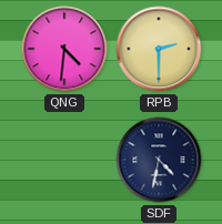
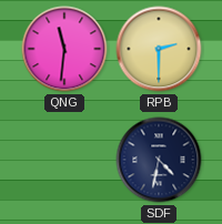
QNG: 4:31 -> 11:31
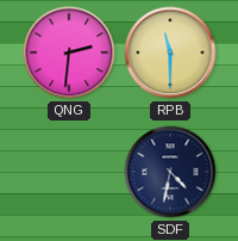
QNG: 11:31 -> 2:31
RPB: 2:30 -> 11:30
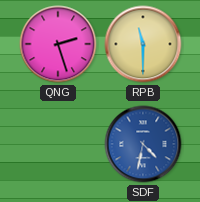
QNG: 2:31 -> 2:27
SDF dial: navy -> blue
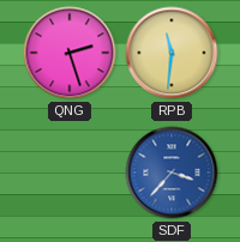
RPB: 11:30 -> 11:31
SDF: 4:32 -> 3:37
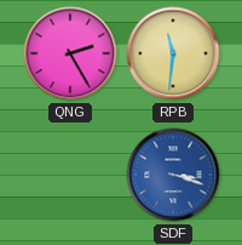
QNG: 2:27 -> 2:25
SDF: 3:37 -> 3:18
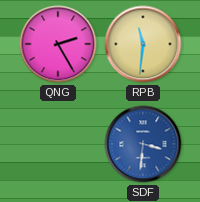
SDF: 3:18 -> 3:31
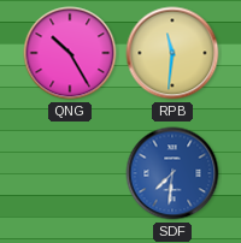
QNG: 2:25 -> 10:25
SDF: 3:31 -> 7:31
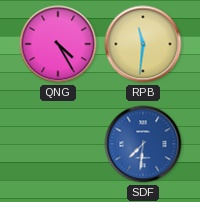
QNG: 10:25 -> 4:25
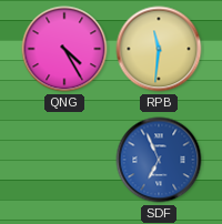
SDF: 7:31 -> 6:56
